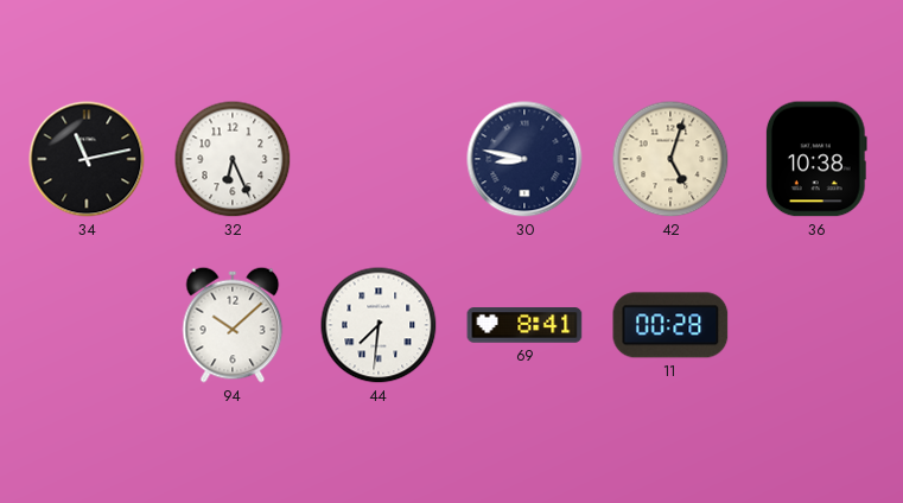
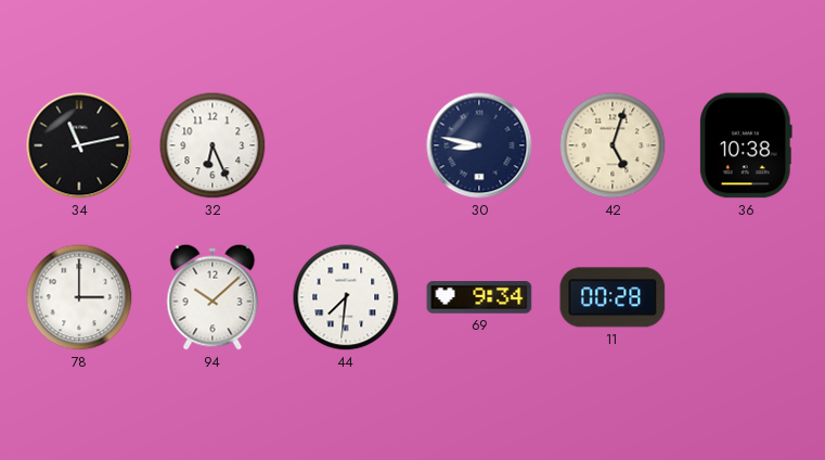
78: none -> 3:00
69: 8:41 -> 9:34
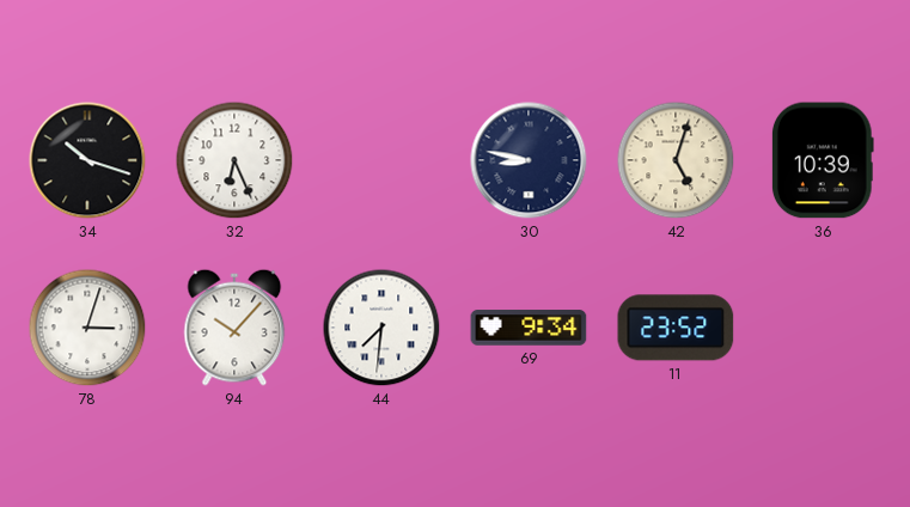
34: 11:13 -> 10:18
36: 10:38 -> 10:39
78: 3:00 -> 3:03
94: 10:08 -> 10:07
11: 00:28 -> 23:52
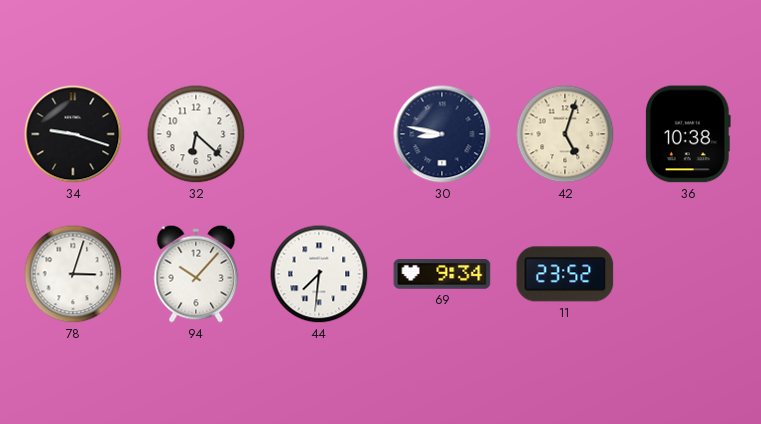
34: 10:18 -> 9:18
32: 6:26 -> 6:22
36: 10:39 -> 10:38
